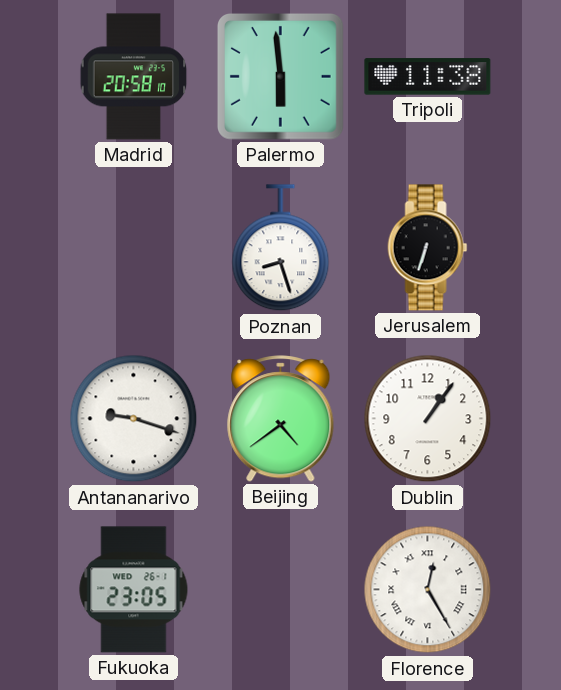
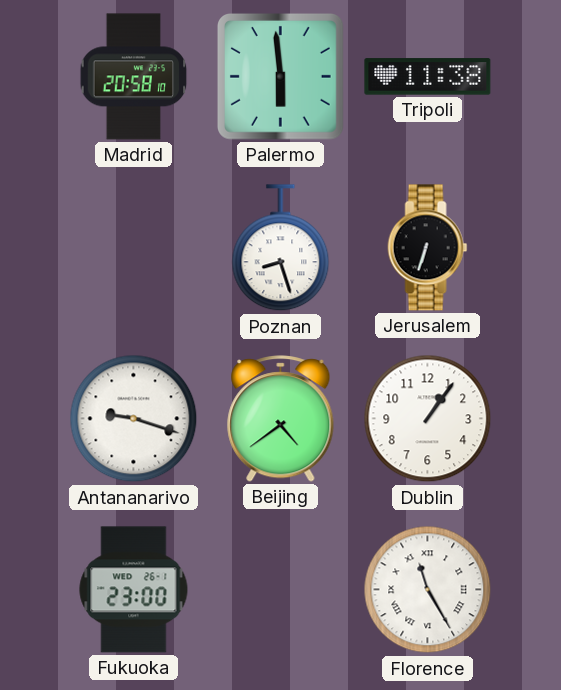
Fukuoka: 23:05 -> 23:00
Florence: 12:25 -> 11:25
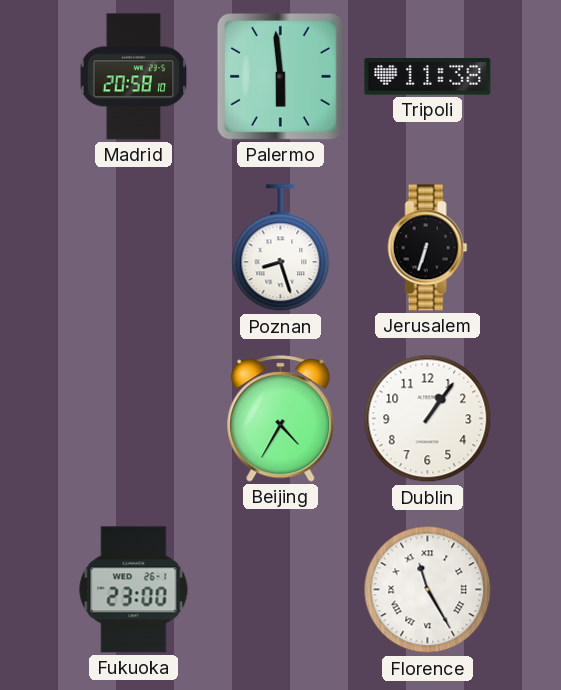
Antananarivo: 9:18 -> none
Beijing: 4:39 -> 4:35
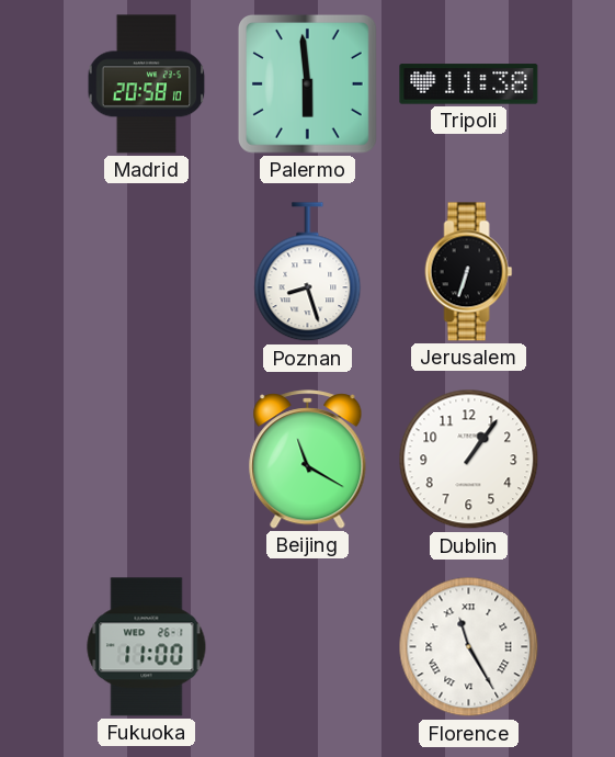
Beijing: 4:35 -> 11:20
Fukuoka: 23:00 -> 11:00
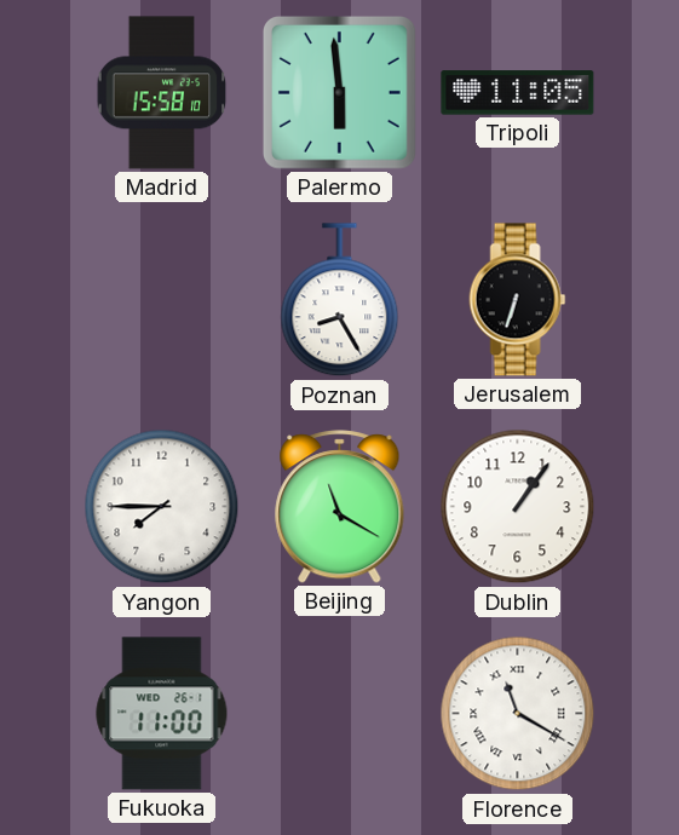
Madrid: 20:58 -> 15:58
Tripoli: 11:38 -> 11:05
Poznan: 8:27 -> 8:25
Yangon: none -> 7:45
Florence: 11:25 -> 11:20
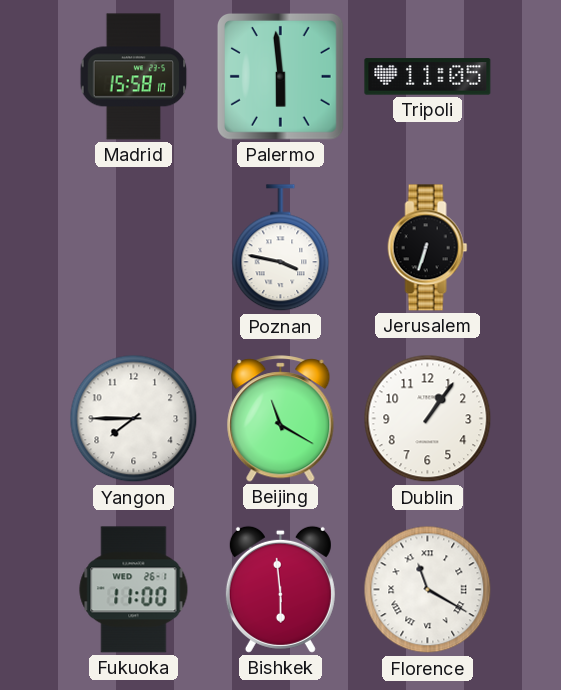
Poznan: 8:25 -> 3:47
Bishkek: none -> 5:59
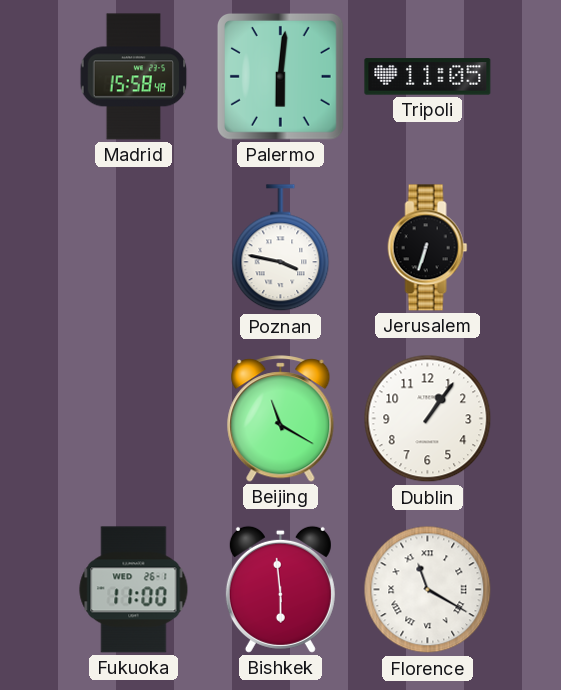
Madrid: 15:58:10 -> 15:58:48
Palermo: 5:59 -> 6:01
Yangon: 7:45 -> none
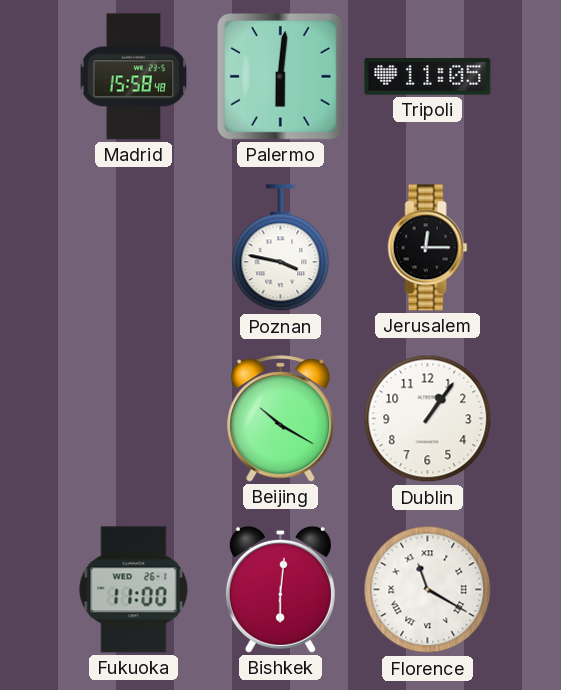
Jerusalem: 6:33 -> 12:15
Beijing: 11:20 -> 10:20
Bishkek: 5:59 -> 6:01
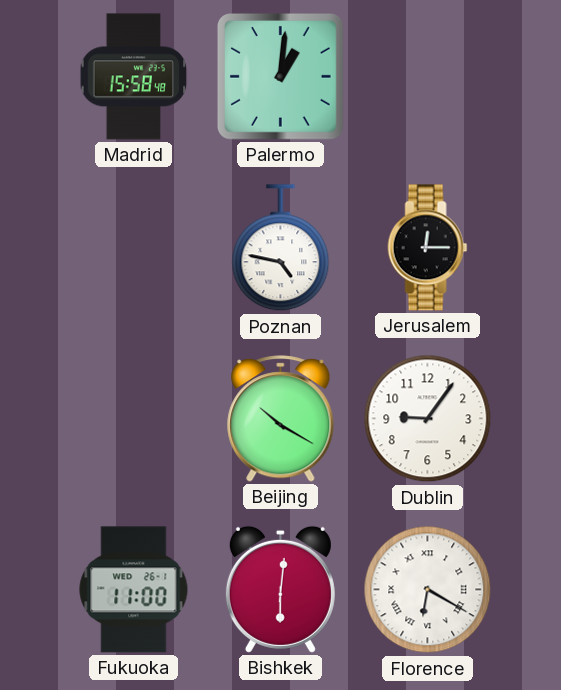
Palermo: 6:01 -> 1:01
Tripoli: 11:05 -> none
Poznan: 3:47 -> 4:47
Dublin: 1:06 -> 9:06
Florence: 11:20 -> 6:20
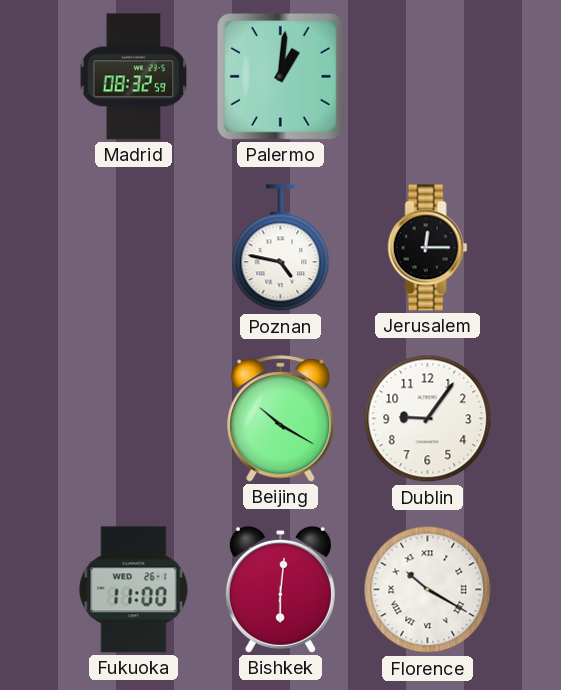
Madrid: 15:58 -> 08:32
Florence: 6:20 -> 10:20
